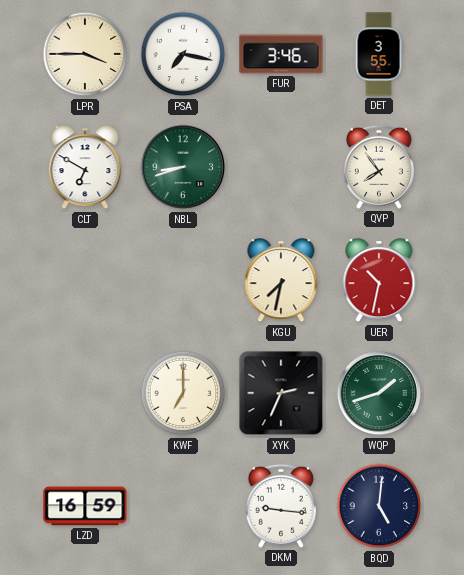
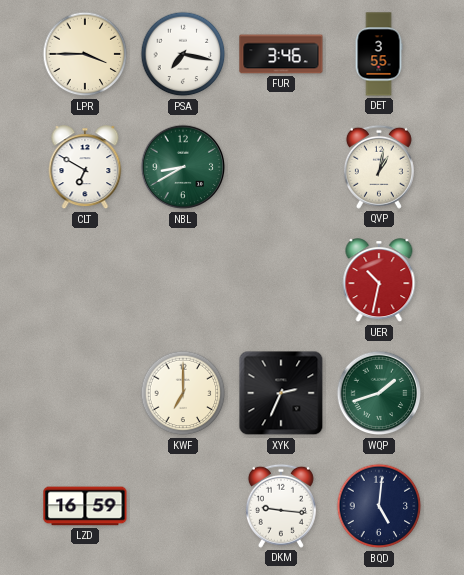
NBL: 8:42 -> 8:40
QVP: 7:54 -> 1:02
KGU: 7:32 -> none
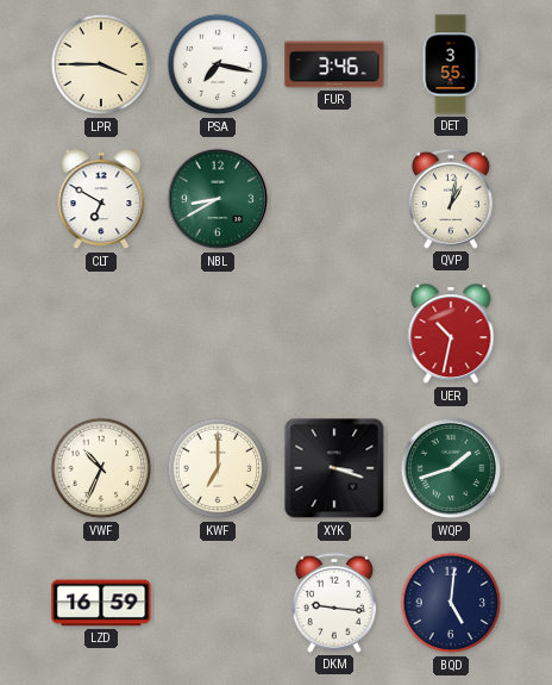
VWF: none -> 10:34
XYK: 2:34 -> 3:18
